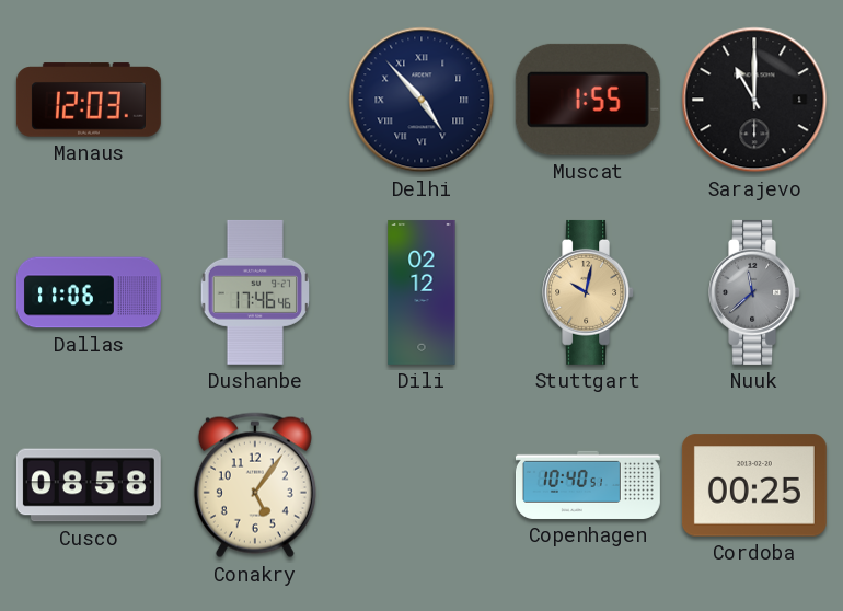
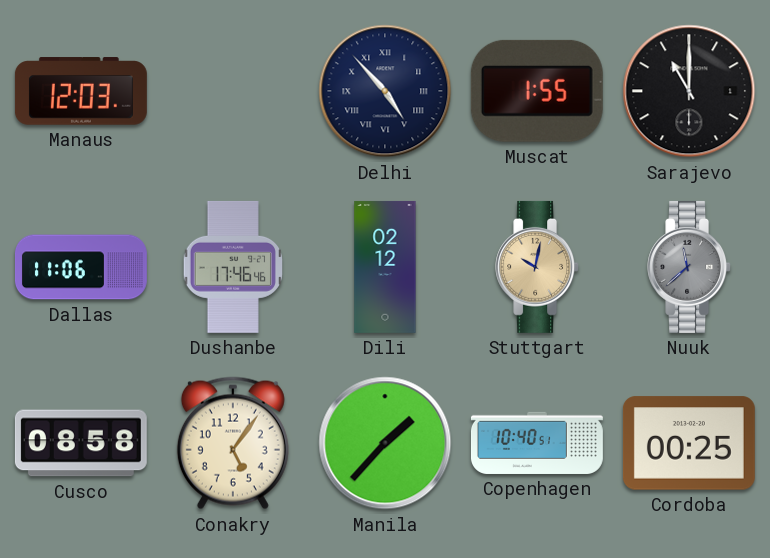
Manila: none -> 1:37
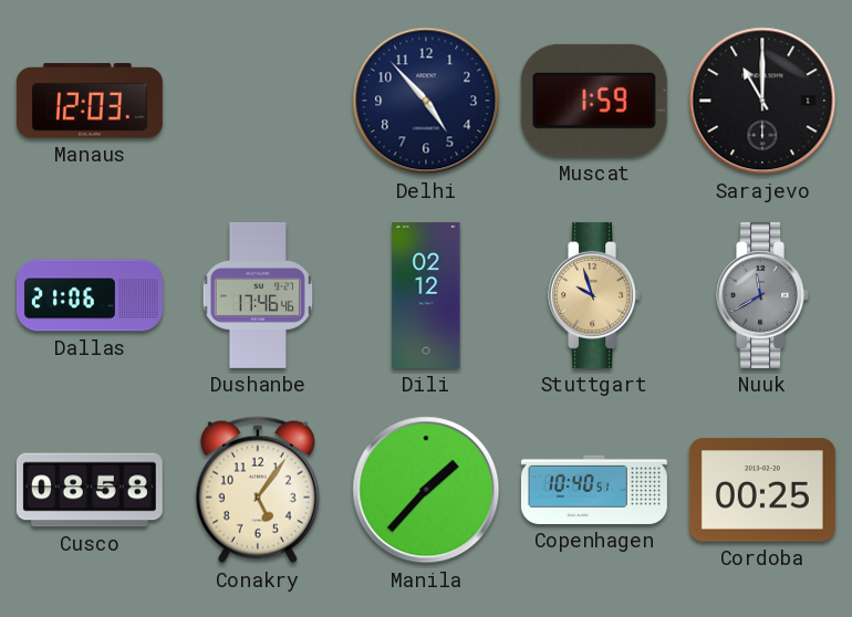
Delhi numerals: Roman -> Arabic
Muscat: 1:55 -> 1:59
Dallas: 11:06 -> 21:06
Stuttgart: 10:02 -> 9:57
Nuuk: 11:38 -> 11:40
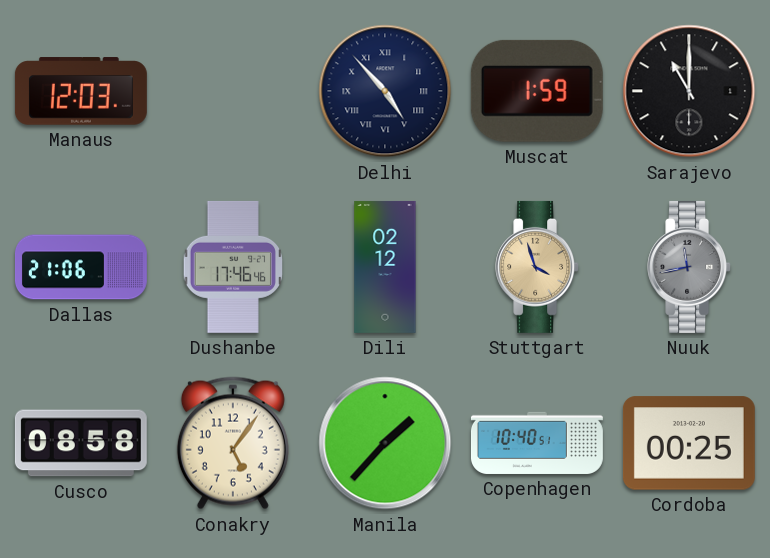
Delhi numerals: Arabic -> Roman
Stuttgart: 9:57 -> 3:57
Nuuk: 11:40 -> 11:43
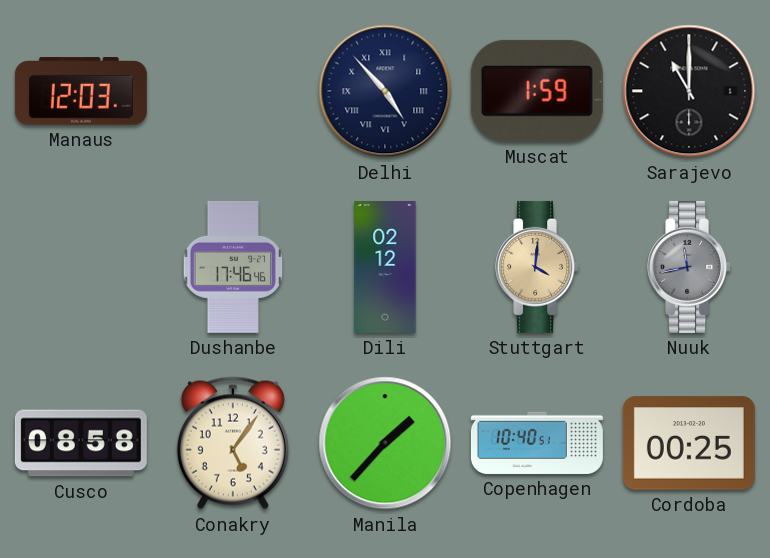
Dallas: 21:06 -> none
Stuttgart: 3:57 -> 4:01
